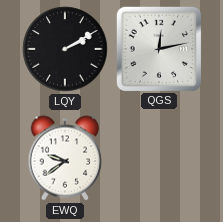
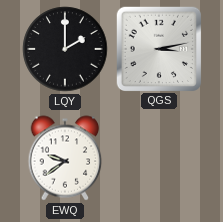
LQY: 2:10 -> 2:00
QGS: 12:13 -> 3:13
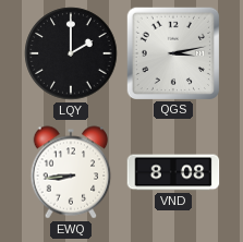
EWQ: 9:39 -> 8:44
VND: none -> 8:08
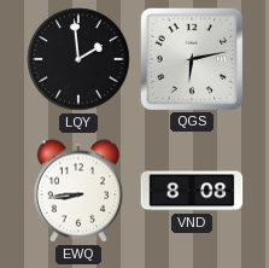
LQY: 2:00 -> 1:59
QGS: 3:13 -> 6:13
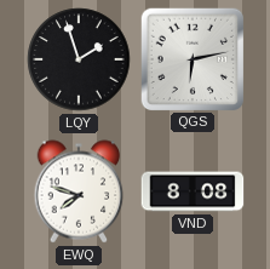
LQY: 1:59 -> 1:57
EWQ: 8:44 -> 7:48
